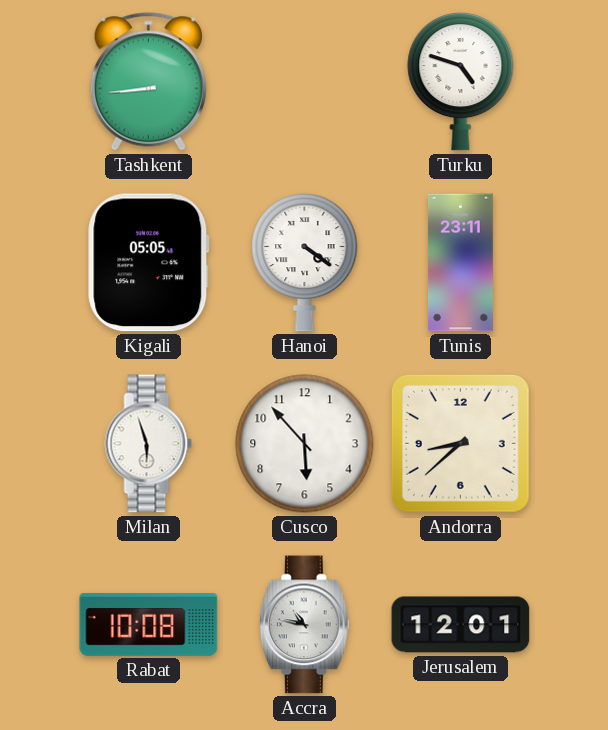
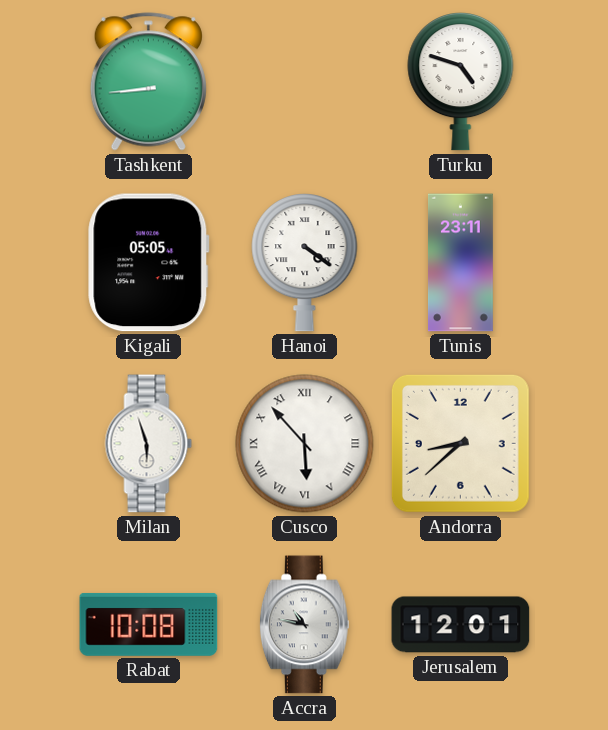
Cusco numerals: Arabic -> Roman
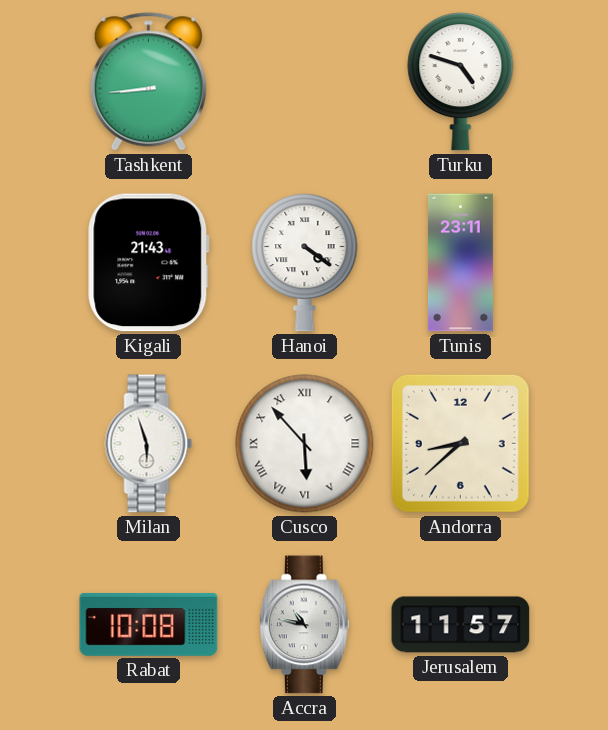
Kigali: 05:05 -> 21:43
Jerusalem: 12:01 -> 11:57
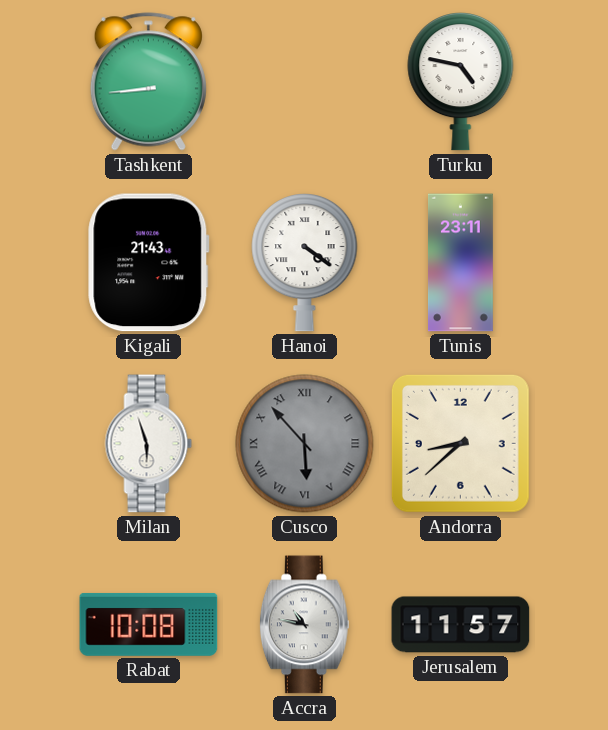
Turku: 4:48 -> 4:47
Cusco dial: white -> grey
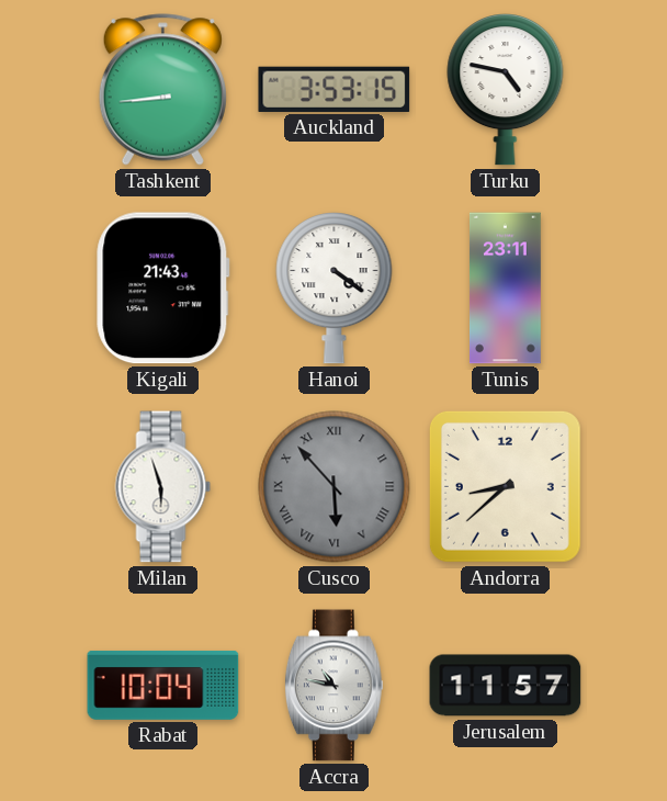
Auckland: none -> 3:53
Rabat: 10:08 -> 10:04
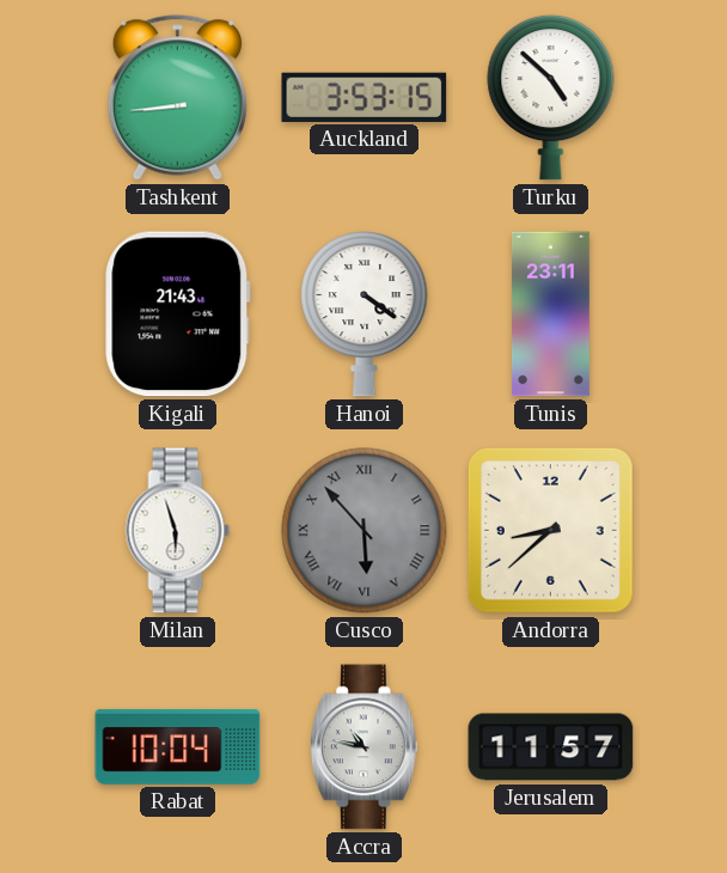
Turku: 4:47 -> 4:52
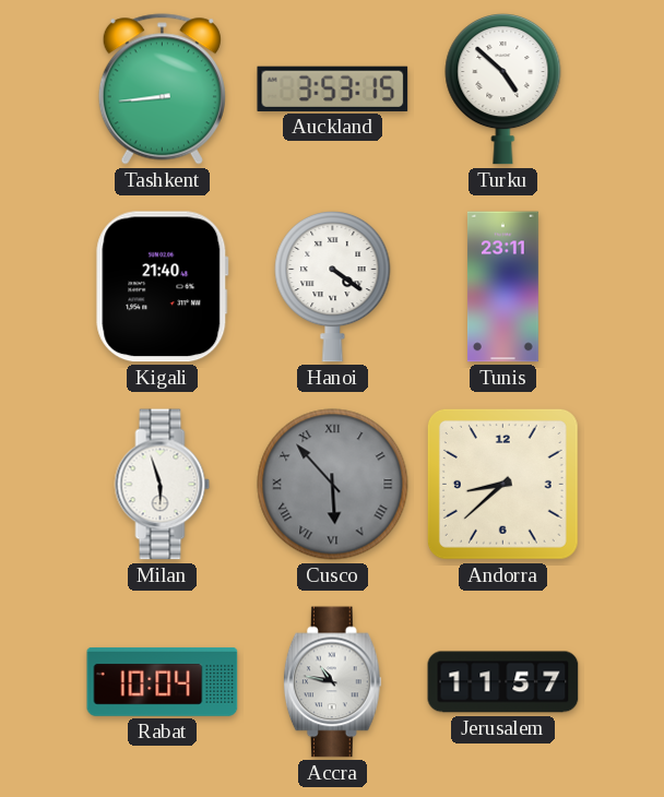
Kigali: 21:43 -> 21:40
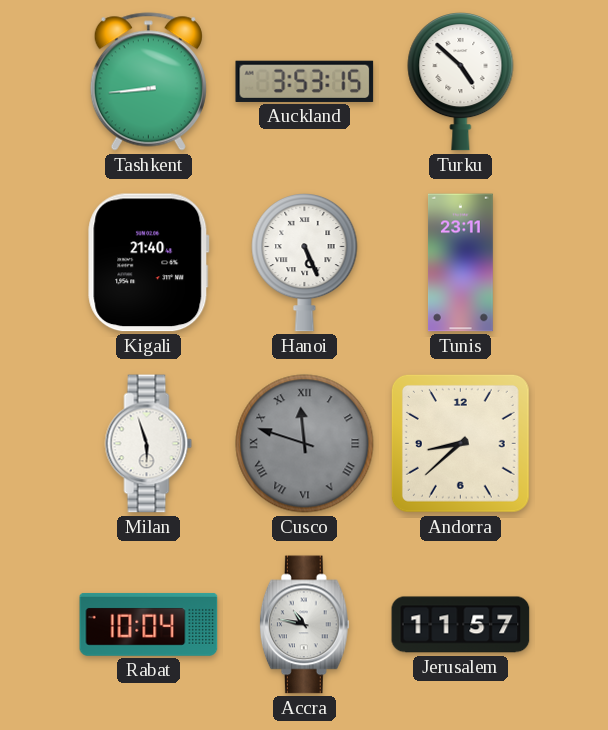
Hanoi: 4:21 -> 5:26
Cusco: 5:53 -> 11:48
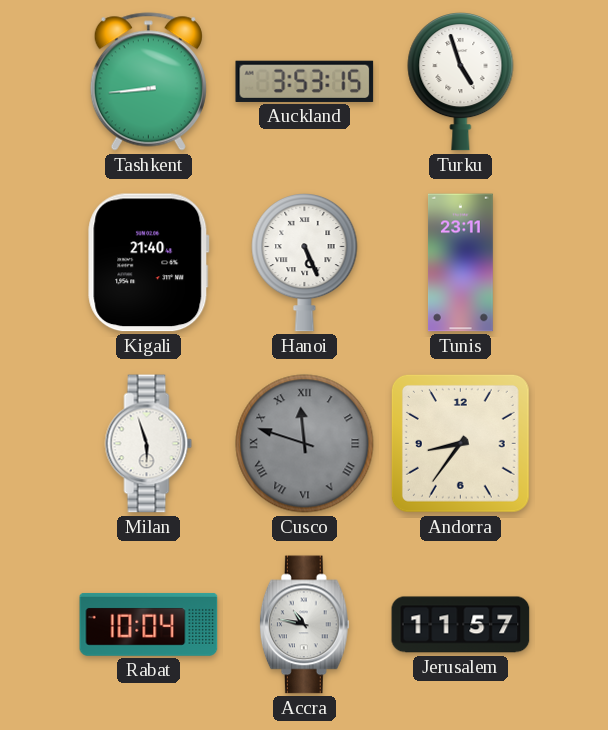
Turku: 4:52 -> 4:57
Andorra: 8:38 -> 8:36
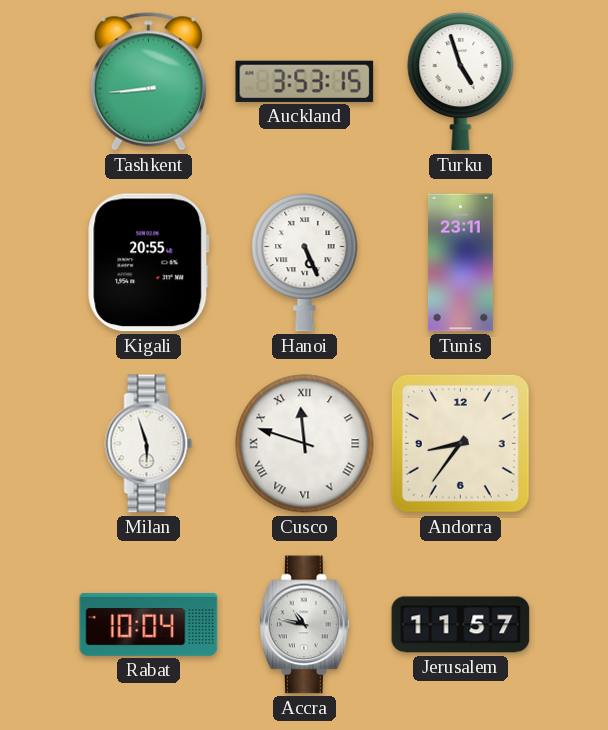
Kigali: 21:40 -> 20:55
Cusco dial: grey -> white
